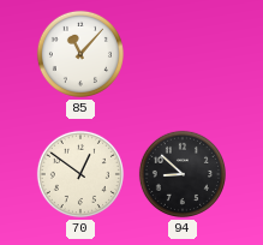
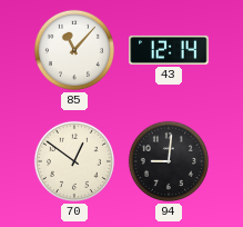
43: none -> 12:14
94: 8:52 -> 9:01
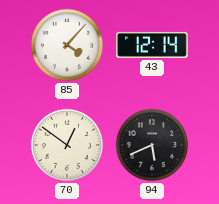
85: 11:07 -> 4:07
94: 9:01 -> 5:41
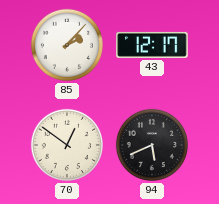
85: 4:07 -> 2:07
43: 12:14 -> 12:17
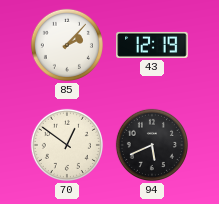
43: 12:17 -> 12:19
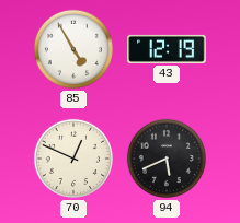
85: 2:07 -> 4:55
70: 12:51 -> 12:49
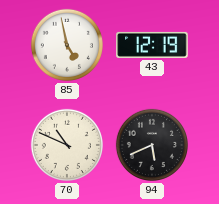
85: 4:55 -> 4:58
70: 12:49 -> 10:49
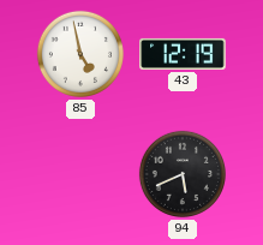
70: 10:49 -> none
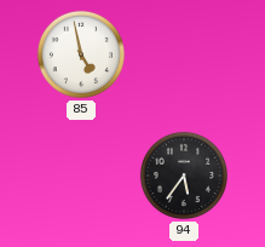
43: 12:19 -> none
94: 5:41 -> 5:36
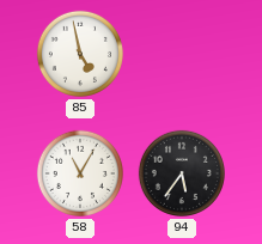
58: none -> 11:05
